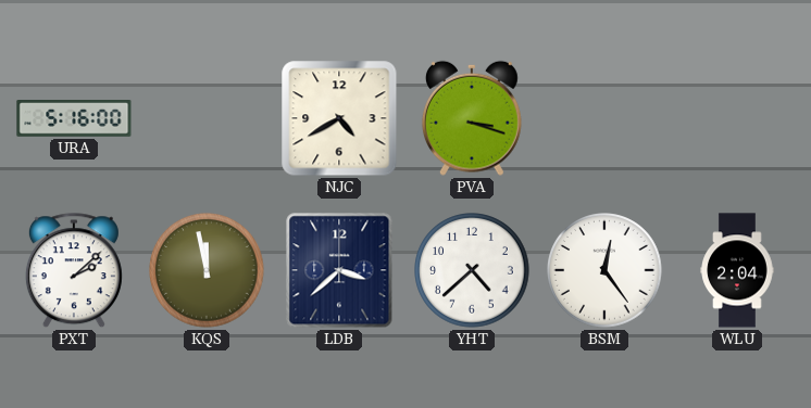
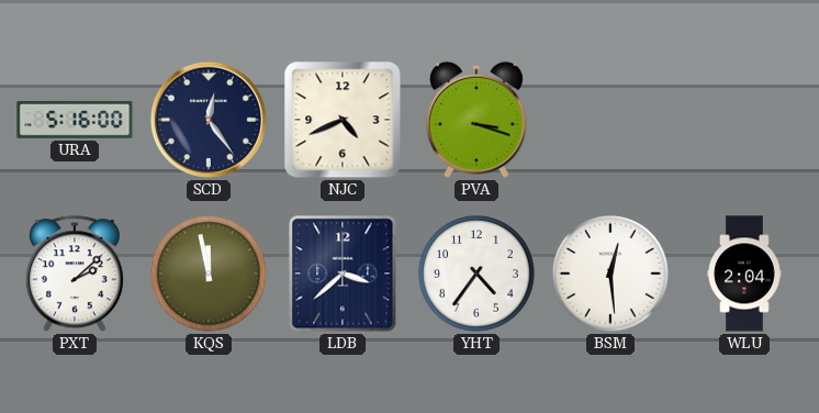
SCD: none -> 12:24
NJC: 4:40 -> 4:41
YHT: 4:38 -> 4:36
BSM: 12:24 -> 12:29
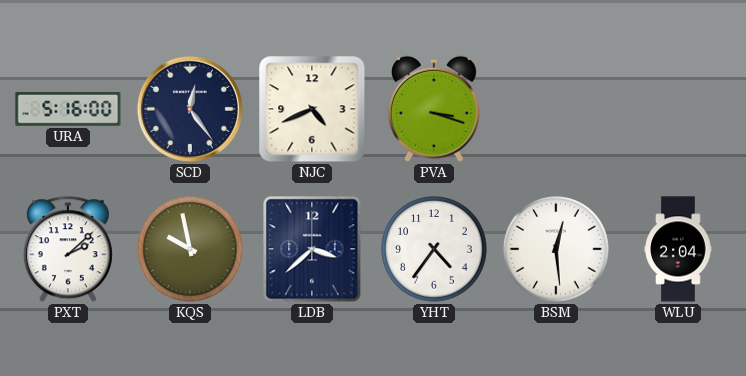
KQS: 11:58 -> 9:58
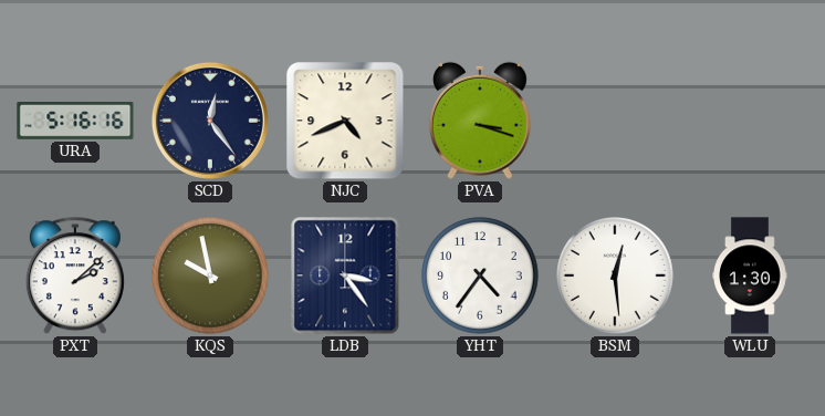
URA: 5:16:00 -> 5:16:16
LDB: 3:38 -> 3:24
WLU: 2:04 -> 1:30
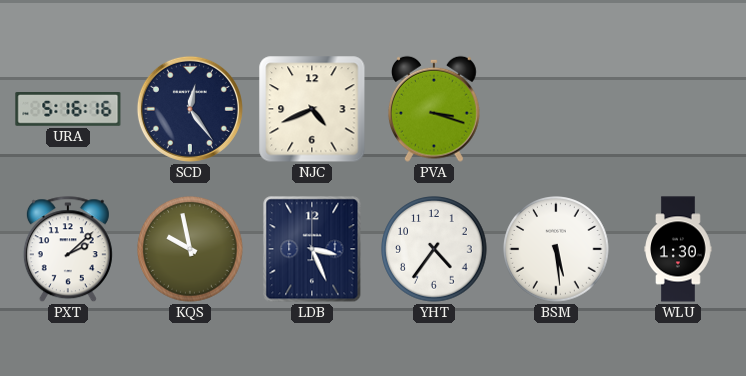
LDB: 3:24 -> 3:26
BSM: 12:29 -> 5:29
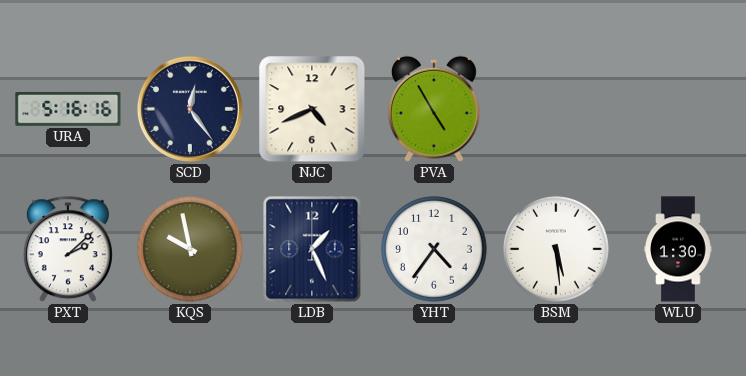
PVA: 3:18 -> 4:55
LDB: 3:26 -> 1:26
